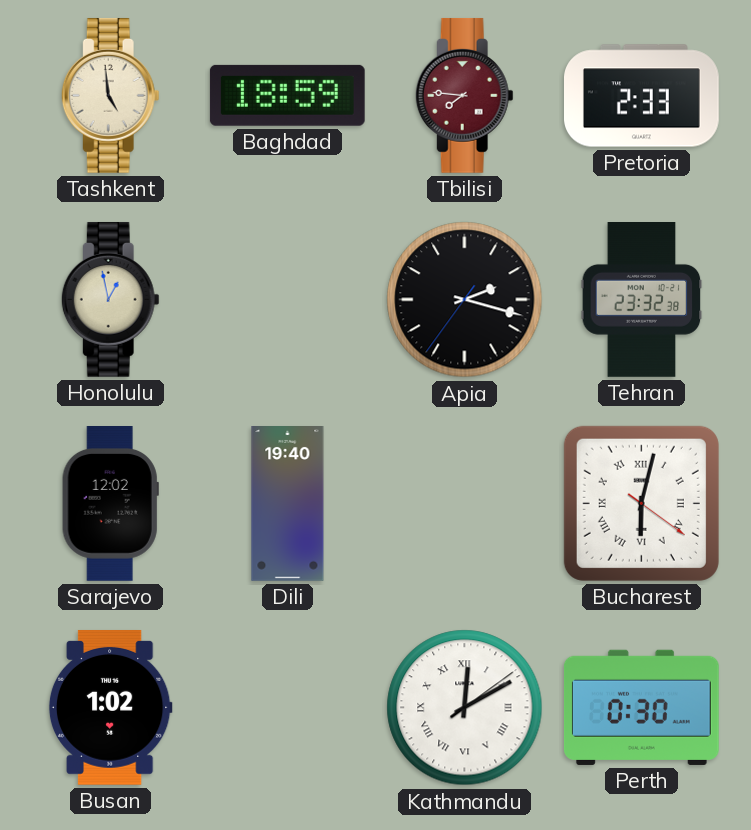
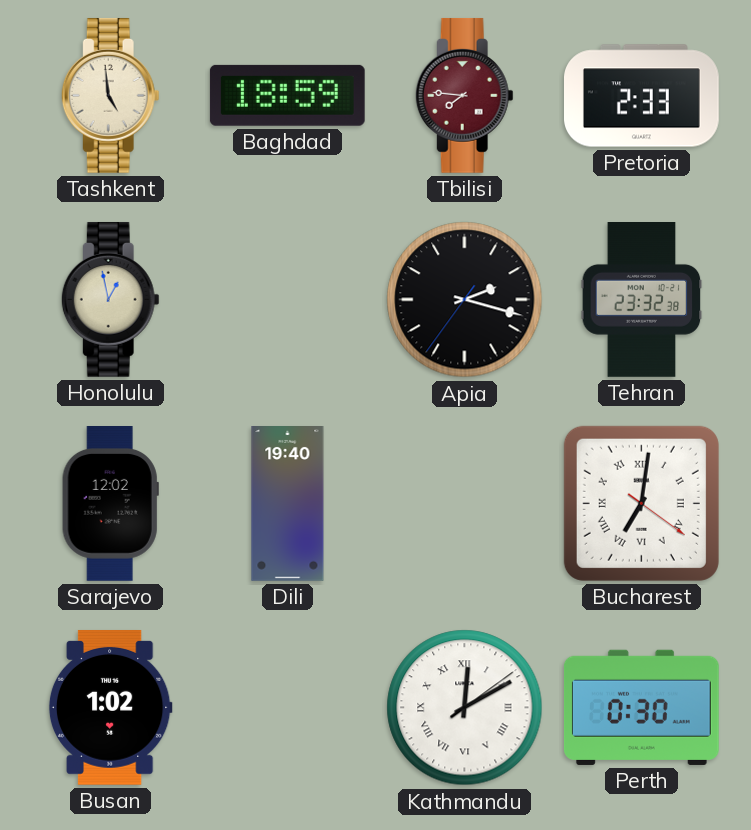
Bucharest: 6:02 -> 7:01
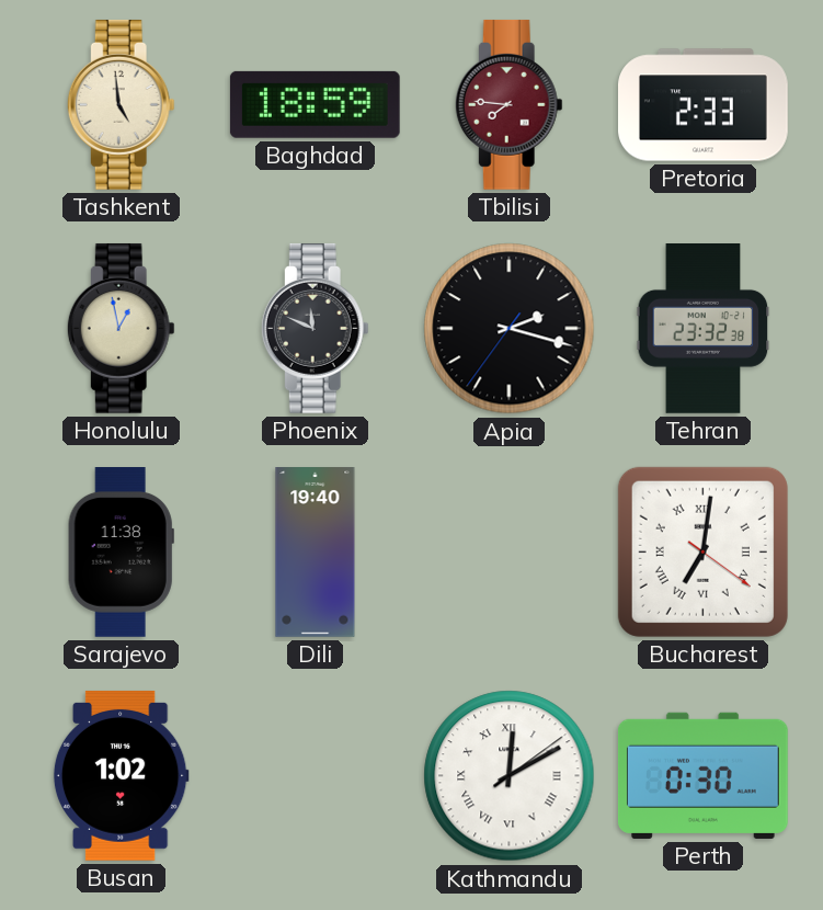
Phoenix: none -> 11:49
Sarajevo: 12:02 -> 11:38
